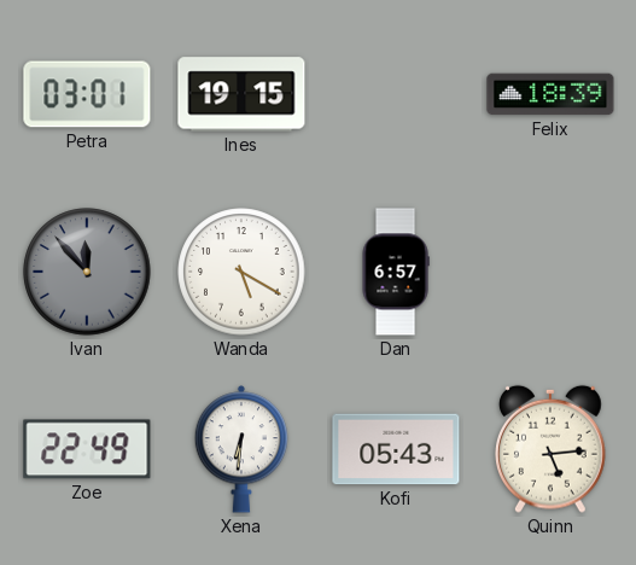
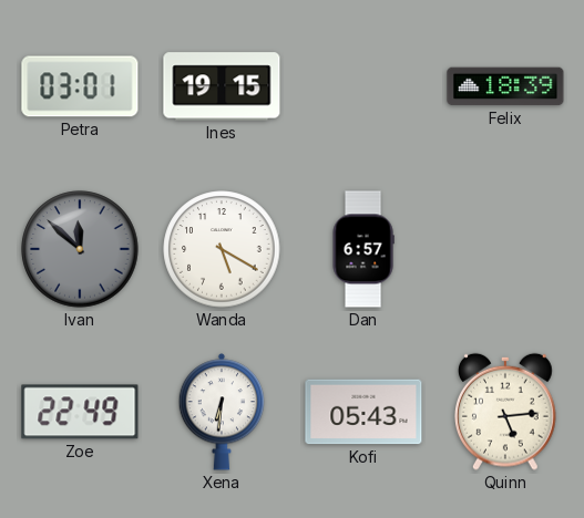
Ivan: 11:53 -> 11:52
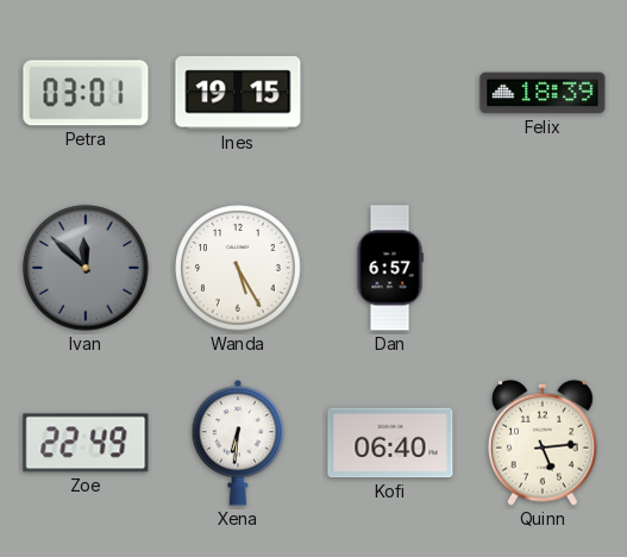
Wanda: 5:20 -> 5:25
Kofi: 05:43 -> 06:40
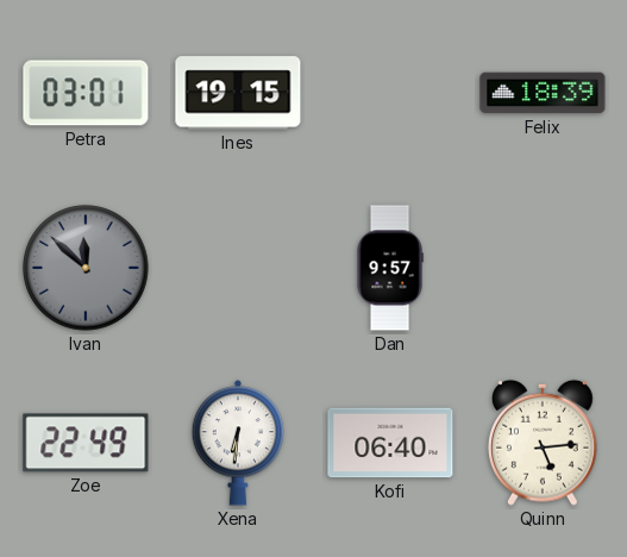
Wanda: 5:25 -> none
Dan: 6:57 -> 9:57
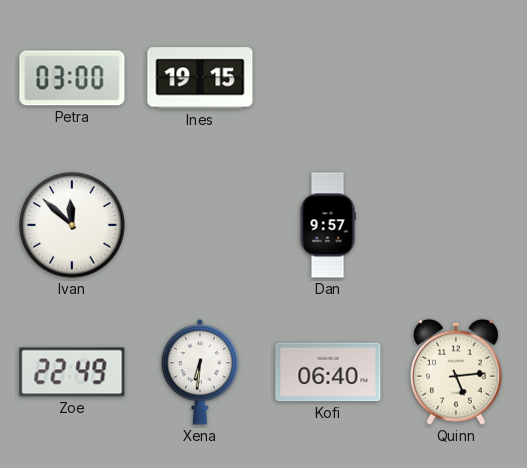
Petra: 03:01 -> 03:00
Felix: 18:39 -> none
Ivan dial: grey -> white
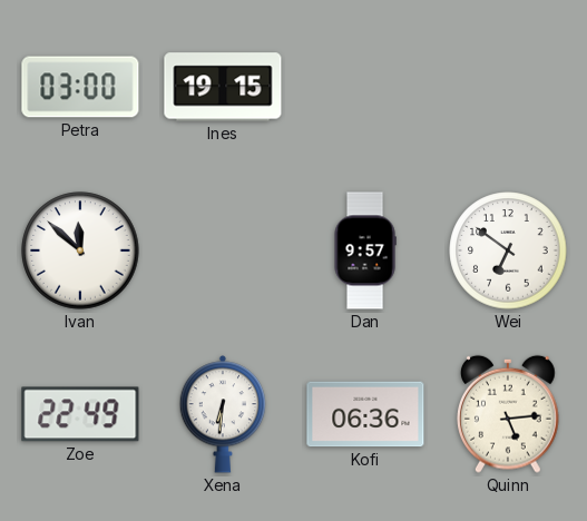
Wei: none -> 6:51
Kofi: 06:40 -> 06:36
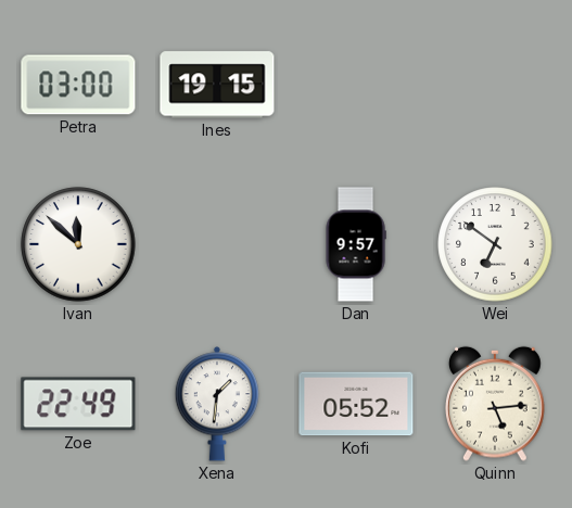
Xena: 6:31 -> 1:31
Kofi: 06:36 -> 05:52
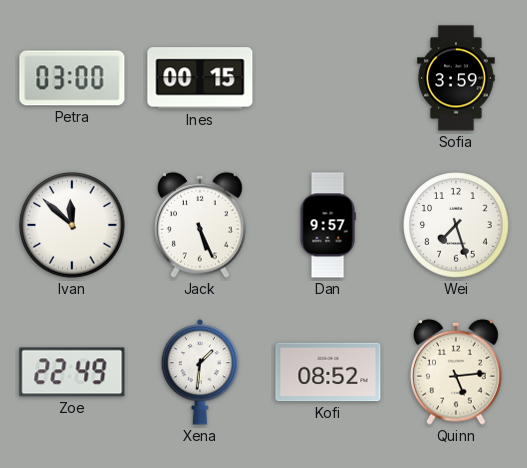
Ines: 19:15 -> 00:15
Sofia: none -> 3:59
Jack: none -> 5:26
Wei: 6:51 -> 7:27
Kofi: 05:52 -> 08:52
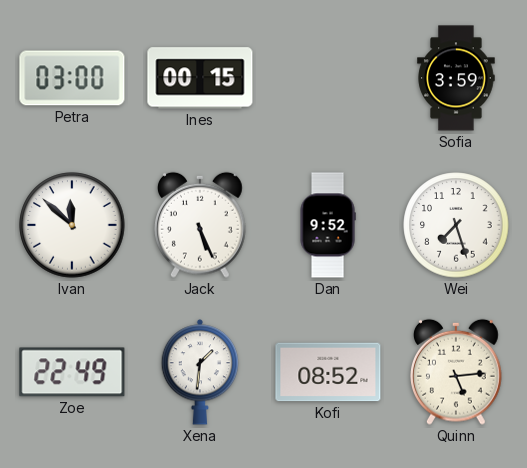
Dan: 9:57 -> 9:52
